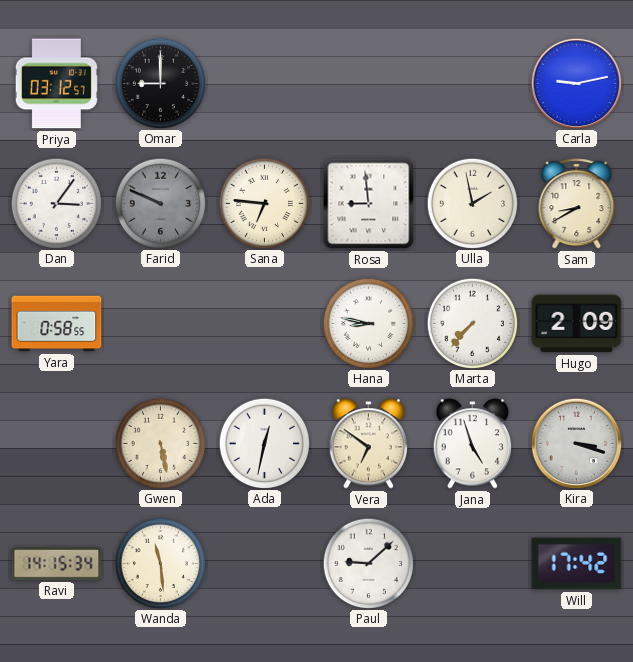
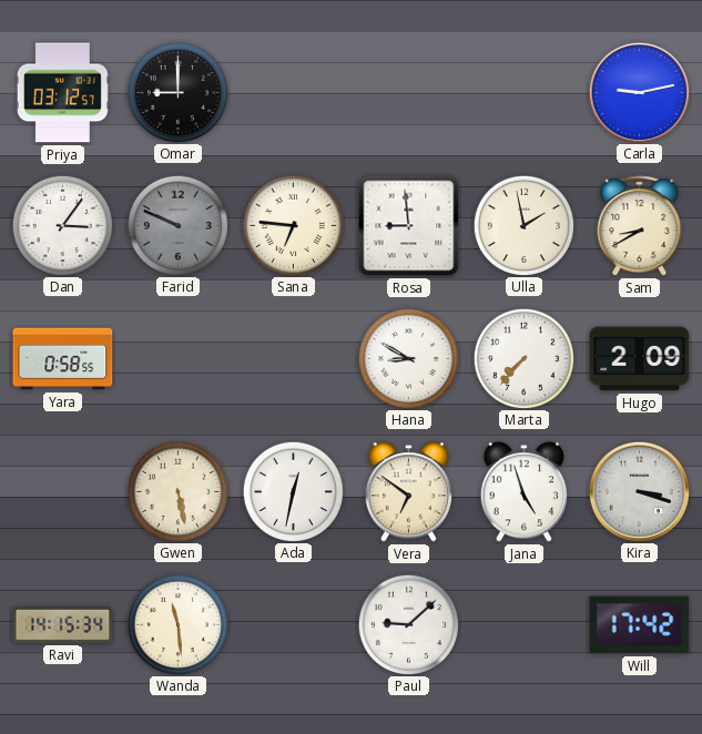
Hana: 8:47 -> 8:50
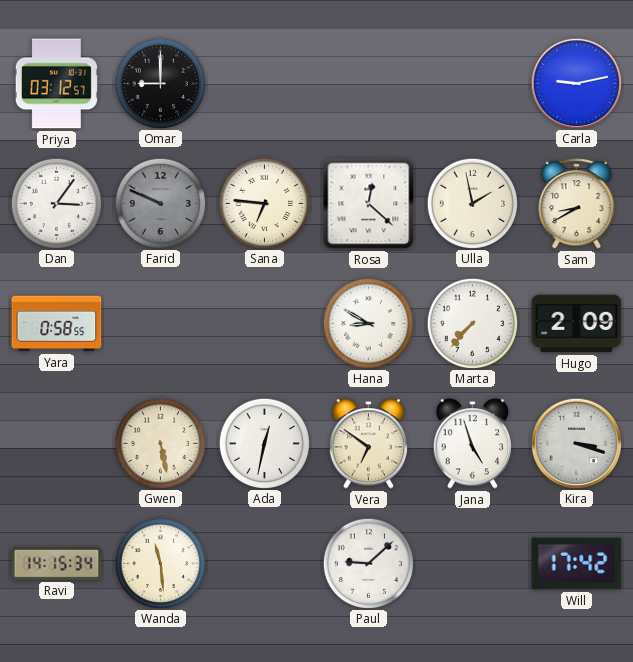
Rosa: 8:59 -> 12:22
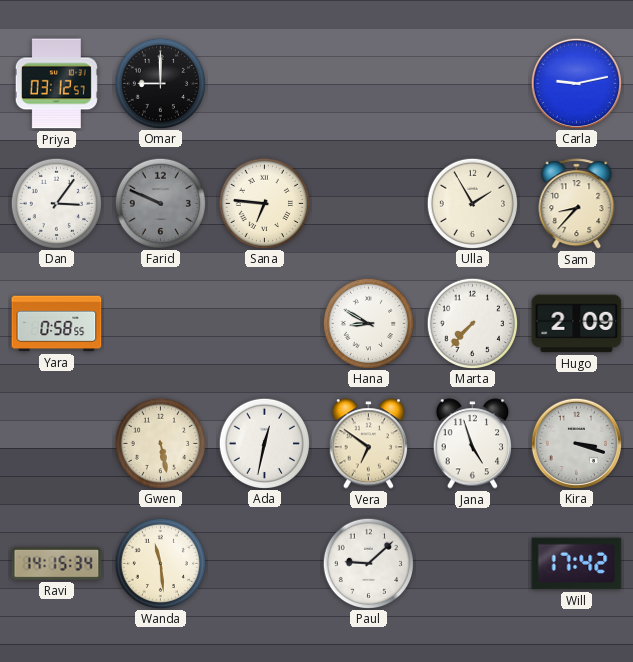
Rosa: 12:22 -> none
Ulla: 1:58 -> 1:55
Sam: 8:40 -> 8:37
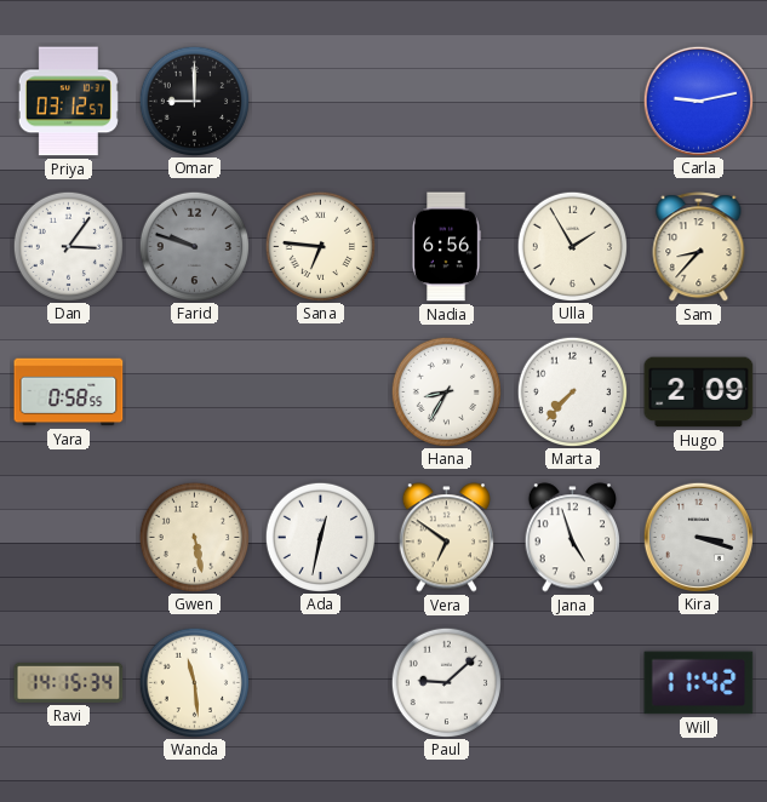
Farid: 9:49 -> 9:48
Nadia: none -> 6:56
Hana: 8:50 -> 8:35
Will: 17:42 -> 11:42
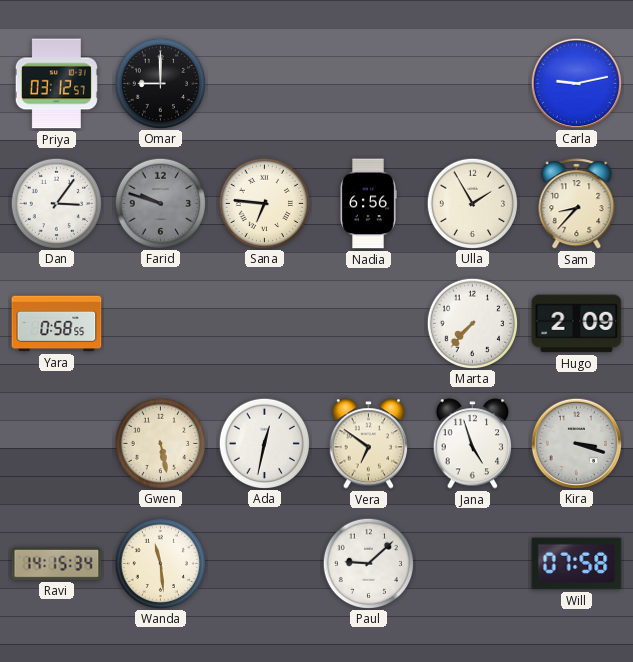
Hana: 8:35 -> none
Will: 11:42 -> 07:58
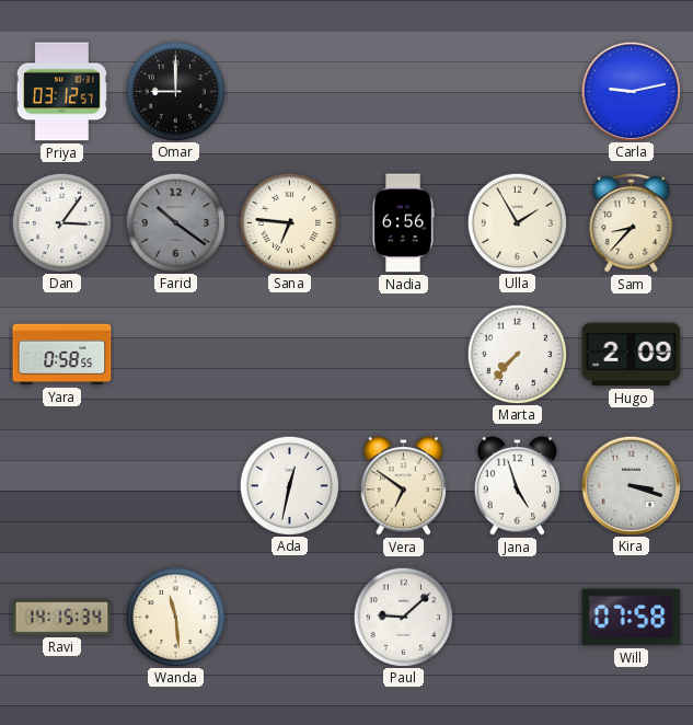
Farid: 9:48 -> 10:21
Gwen: 5:28 -> none
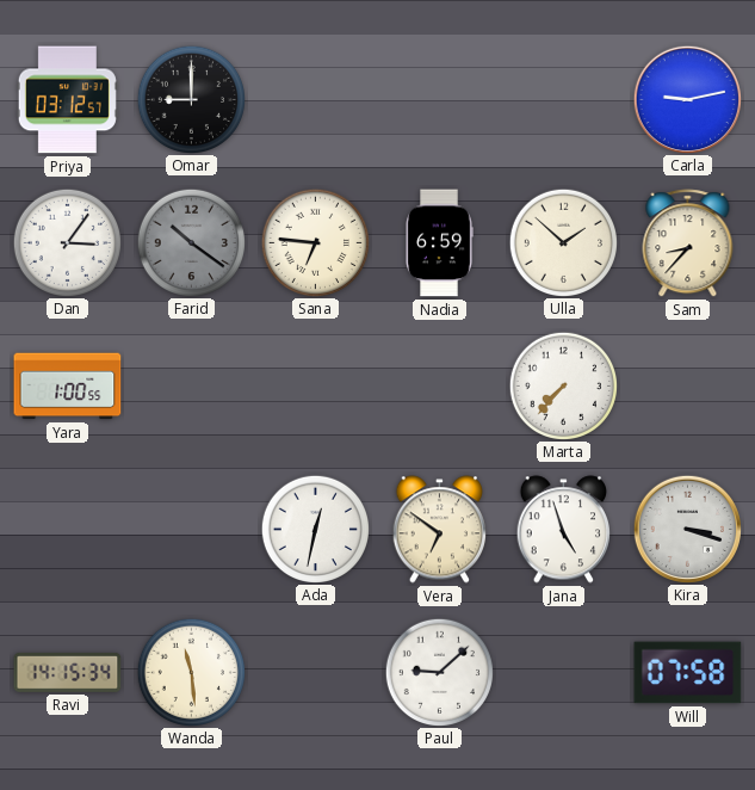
Nadia: 6:56 -> 6:59
Ulla: 1:55 -> 1:52
Yara: 0:58 -> 1:00
Hugo: 2:09 -> none
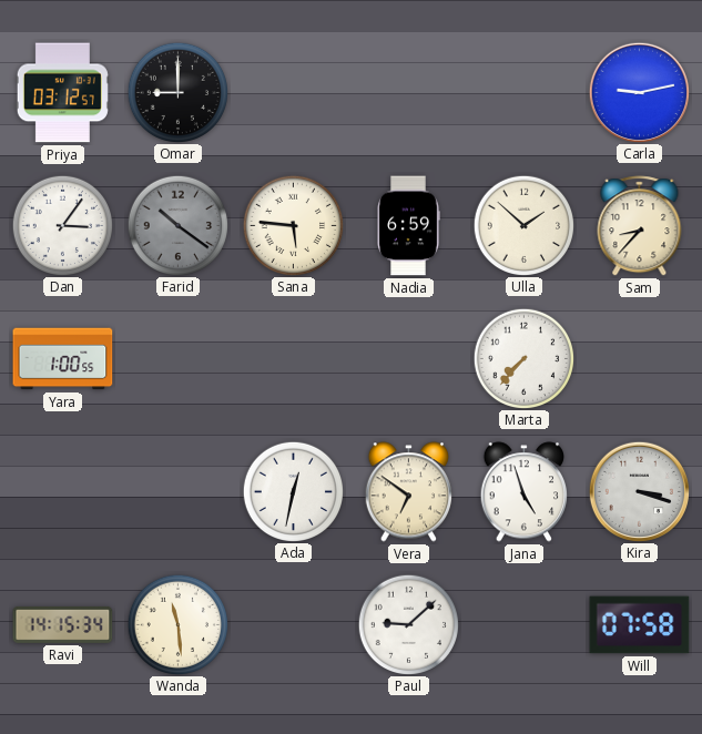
Sana: 6:46 -> 5:46
